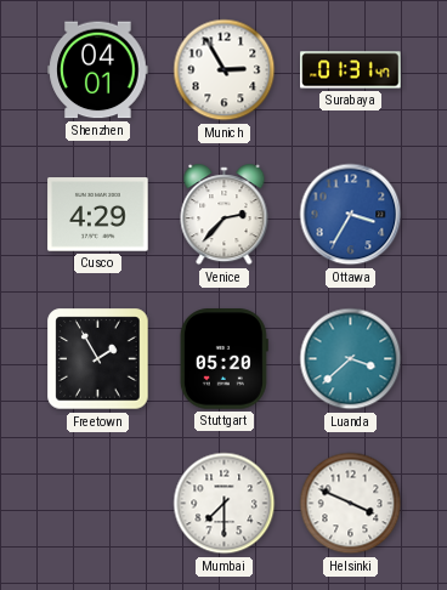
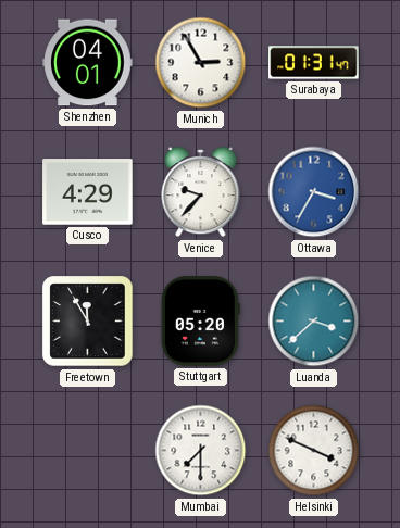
Venice: 2:37 -> 9:37
Freetown: 1:55 -> 11:55
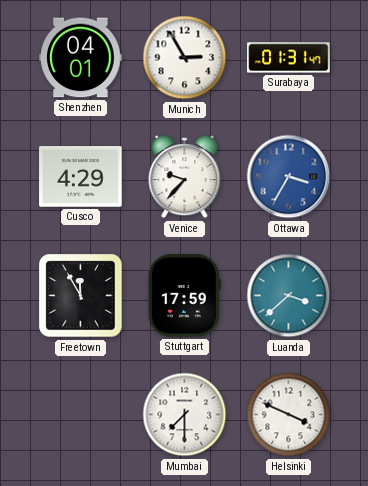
Stuttgart: 05:20 -> 17:59
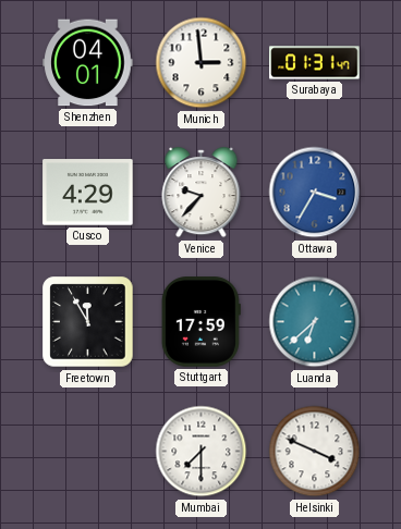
Munich: 2:55 -> 2:59
Luanda: 3:38 -> 6:38
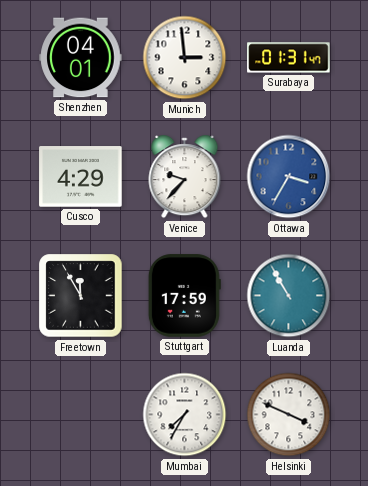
Luanda: 6:38 -> 10:55
Mumbai: 7:30 -> 7:35
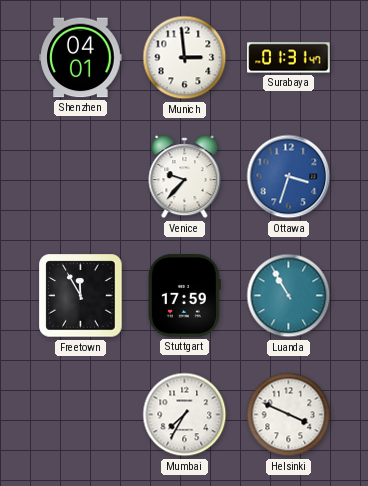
Cusco: 4:29 -> none
Ottawa: 3:35 -> 3:33
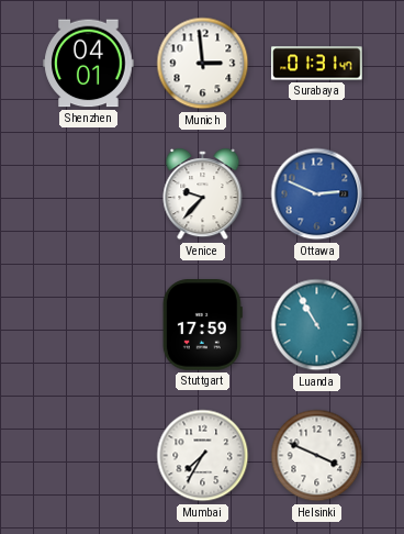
Ottawa: 3:33 -> 2:49
Freetown: 11:55 -> none
